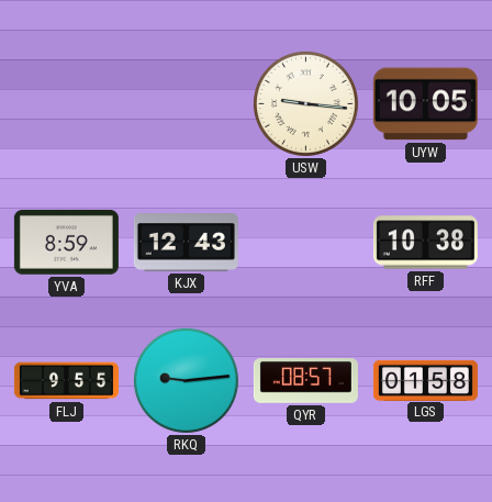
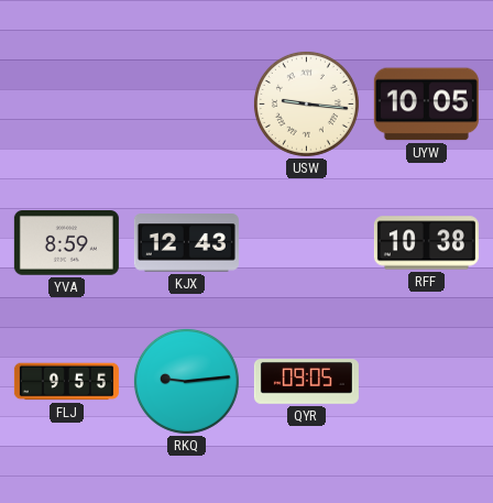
QYR: 08:57 -> 09:05
LGS: 01:58 -> none
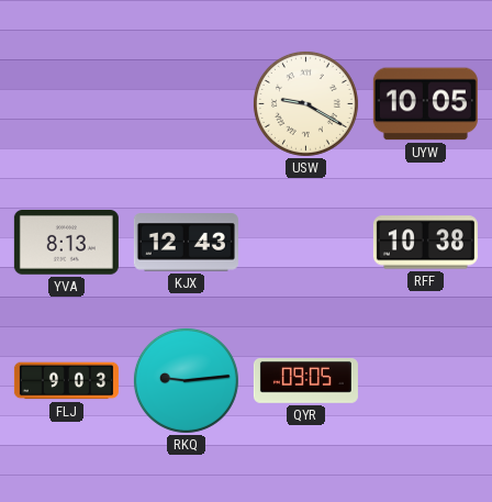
USW: 9:16 -> 9:20
YVA: 8:59 -> 8:13
FLJ: 9:55 -> 9:03
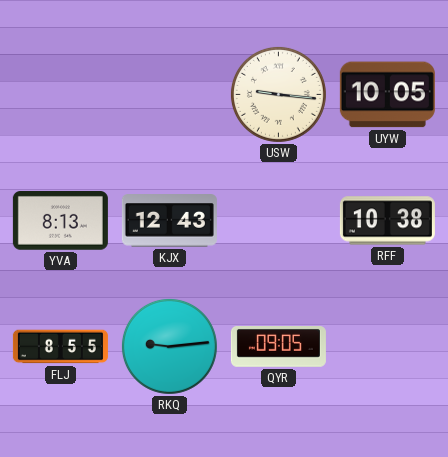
USW: 9:20 -> 9:16
FLJ: 9:03 -> 8:55
